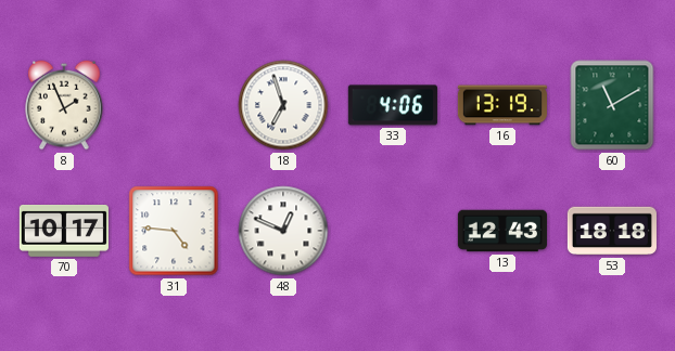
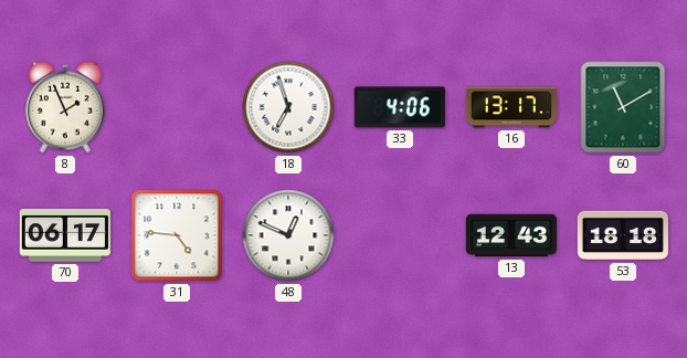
16: 13:19 -> 13:17
70: 10:17 -> 06:17
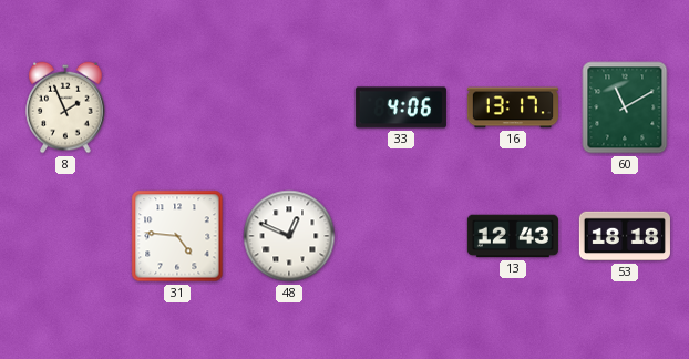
18: 6:57 -> none
70: 06:17 -> none
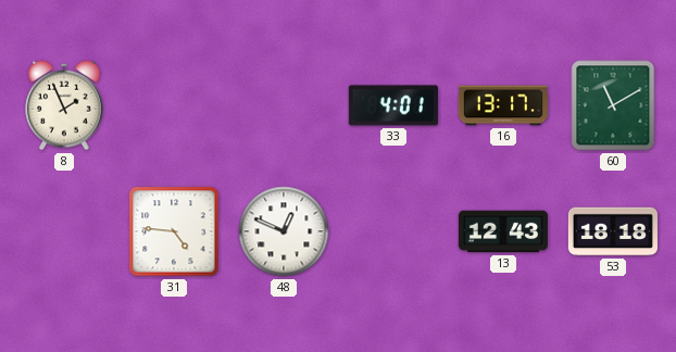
33: 4:06 -> 4:01
